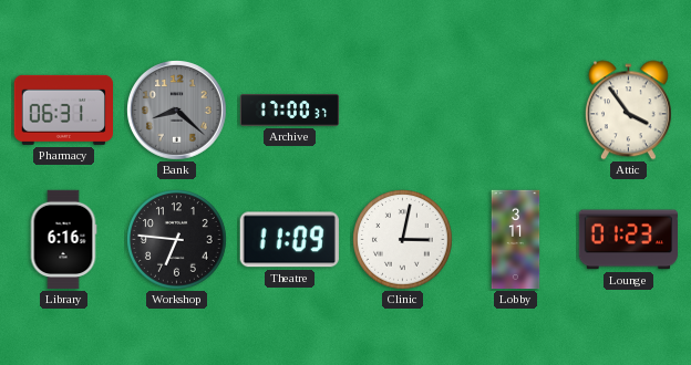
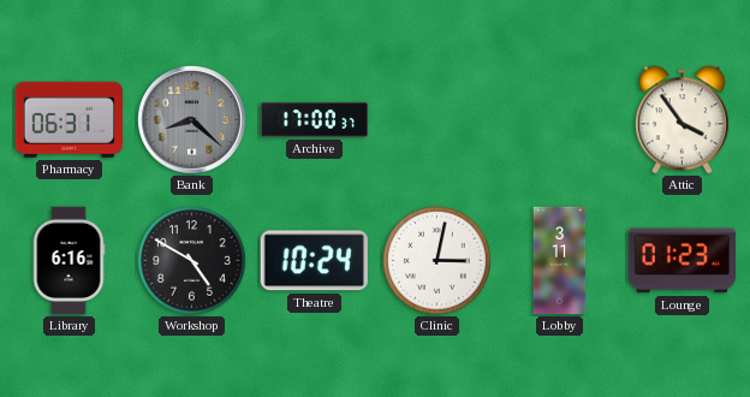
Workshop: 6:46 -> 4:50
Theatre: 11:09 -> 10:24
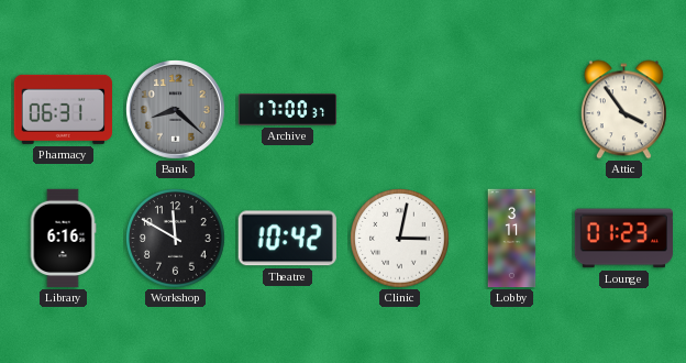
Workshop: 4:50 -> 11:50
Theatre: 10:24 -> 10:42
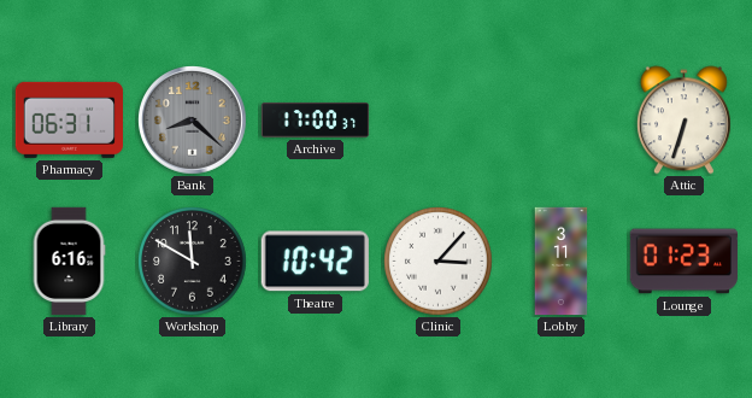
Attic: 3:54 -> 6:33
Clinic: 3:02 -> 3:07
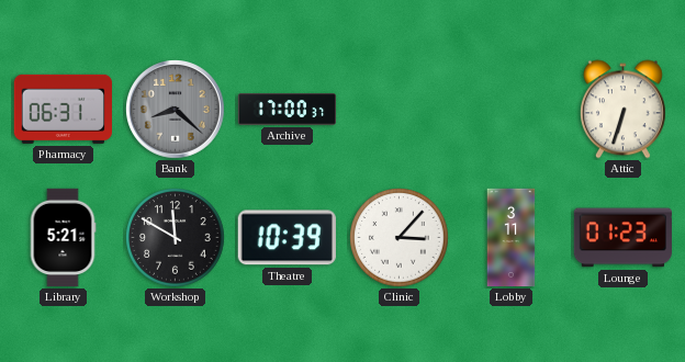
Library: 6:16 -> 5:21
Theatre: 10:42 -> 10:39
